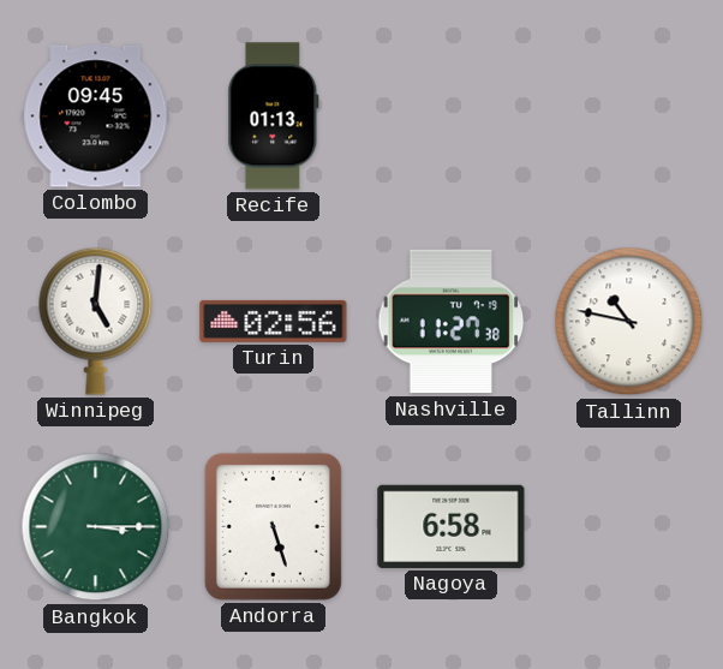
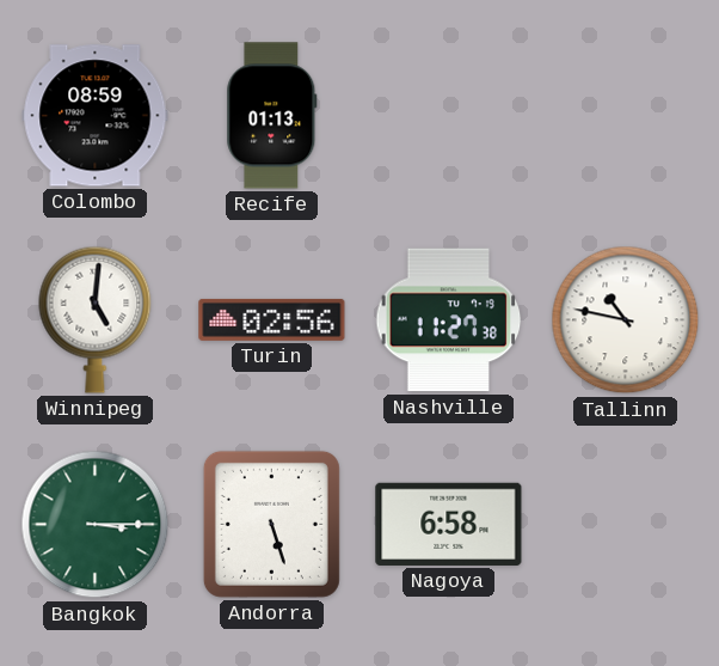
Colombo: 09:45 -> 08:59
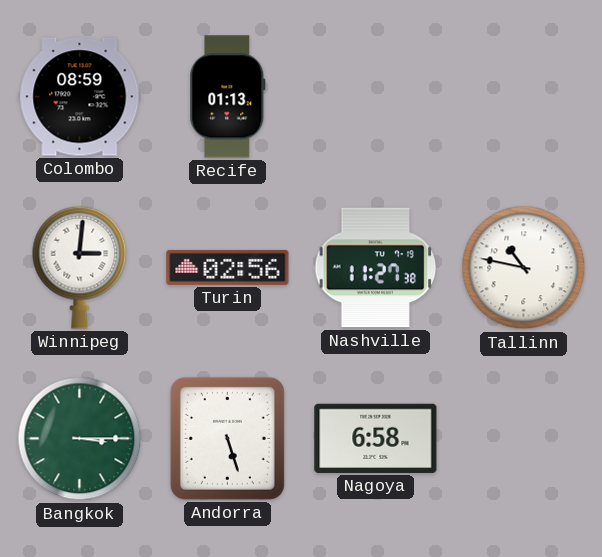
Winnipeg: 5:01 -> 3:01
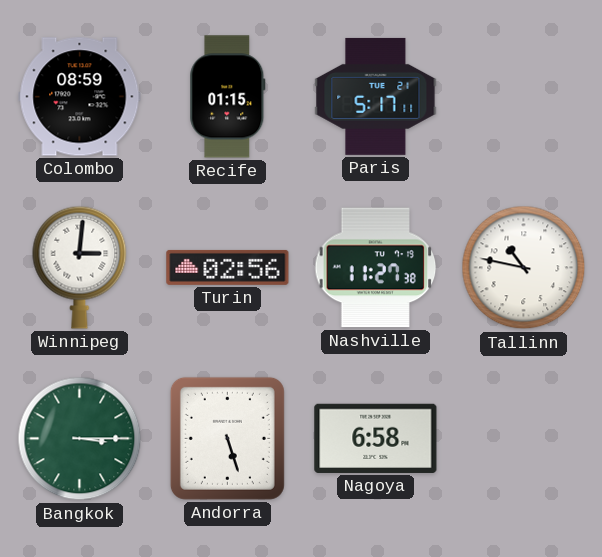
Recife: 01:13 -> 01:15
Paris: none -> 5:17
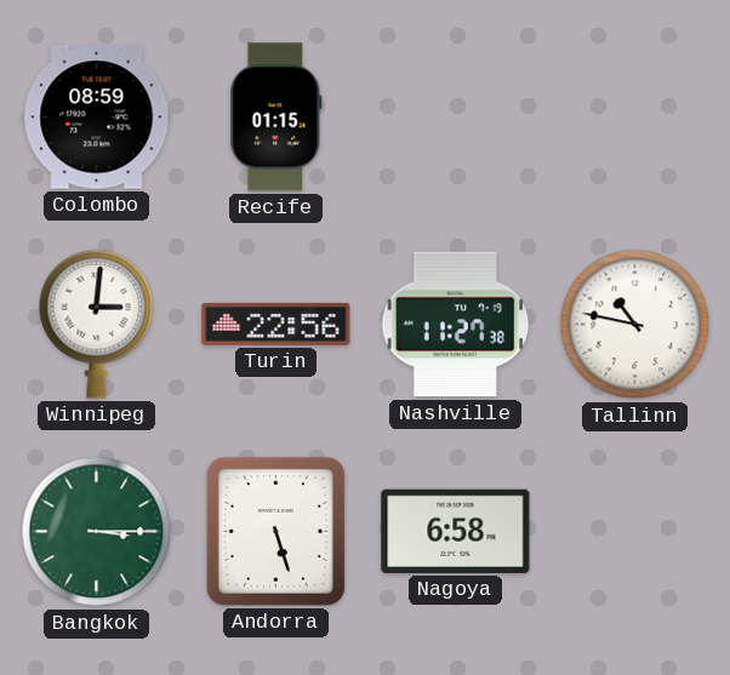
Paris: 5:17 -> none
Turin: 02:56 -> 22:56
